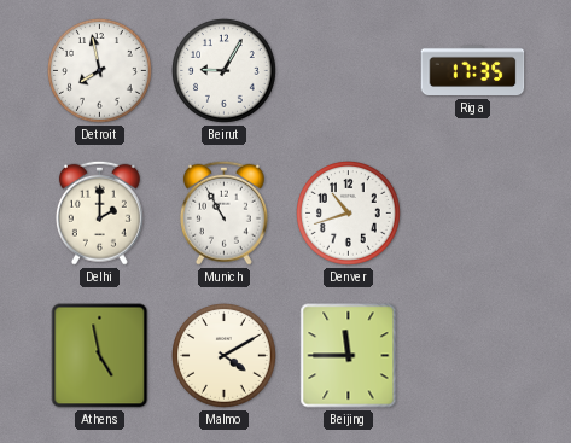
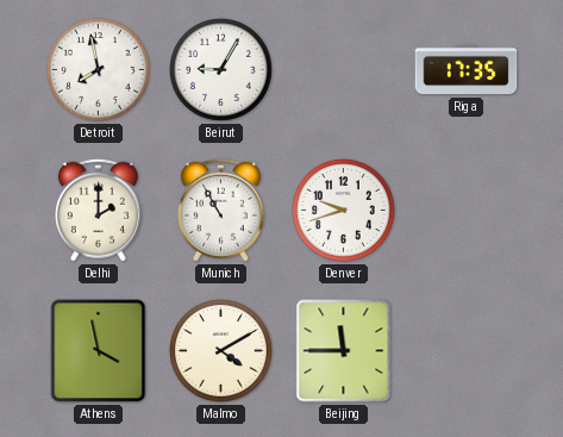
Denver: 10:42 -> 9:42
Athens: 4:58 -> 3:58
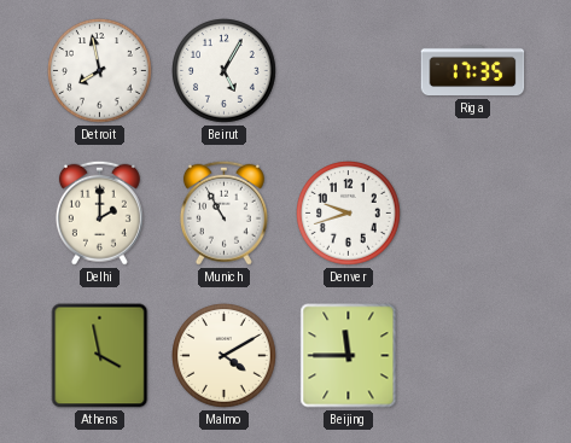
Beirut: 9:05 -> 5:05
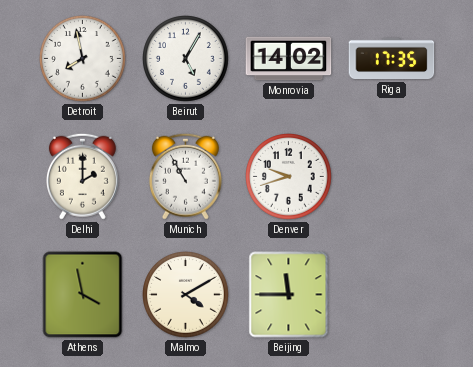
Monrovia: none -> 14:02
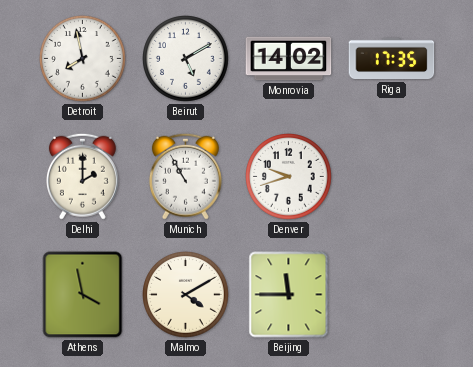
Beirut: 5:05 -> 5:10
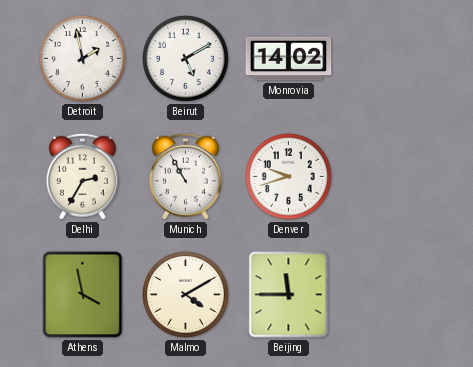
Detroit: 7:58 -> 1:58
Riga: 17:35 -> none
Delhi: 2:00 -> 2:35
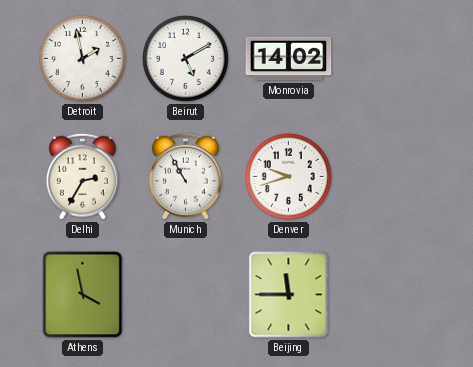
Malmo: 4:10 -> none
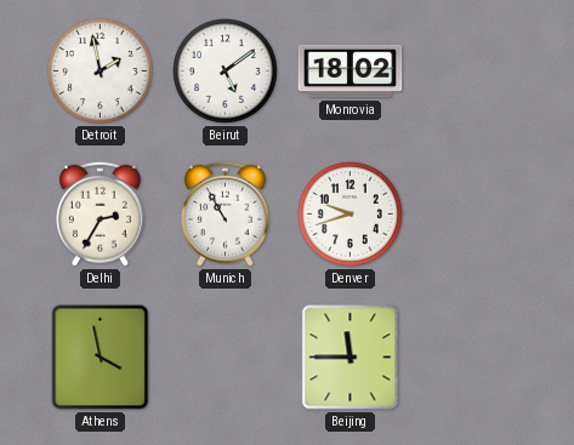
Beirut: 5:10 -> 5:09
Monrovia: 14:02 -> 18:02
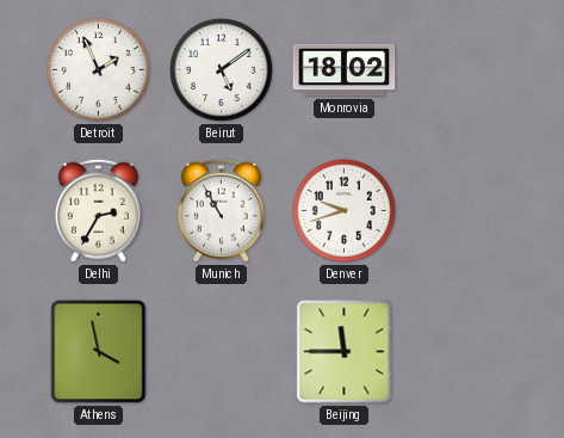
Detroit: 1:58 -> 1:56
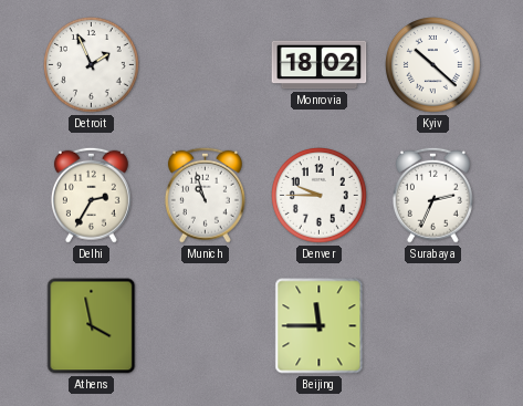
Beirut: 5:09 -> none
Kyiv: none -> 10:22
Munich: 10:55 -> 10:57
Denver: 9:42 -> 9:45
Surabaya: none -> 2:34
